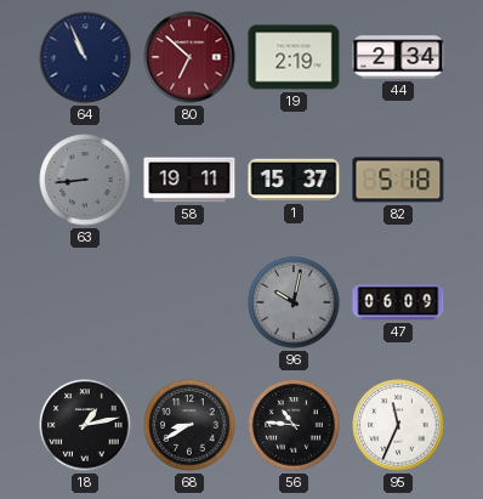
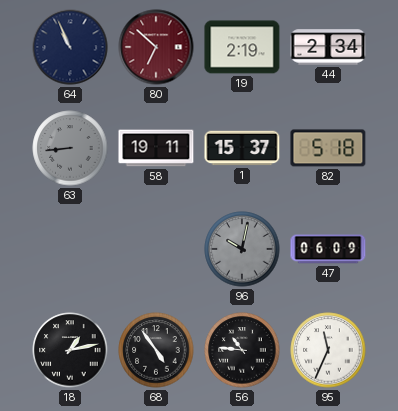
68: 8:40 -> 4:54
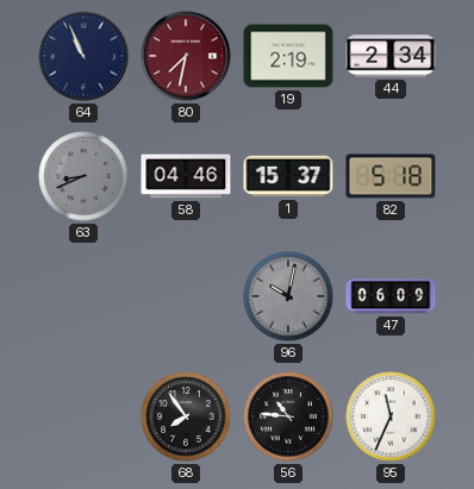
80: 6:52 -> 7:32
63: 8:44 -> 8:41
58: 19:11 -> 04:46
18: 1:13 -> none
68: 4:54 -> 7:54
